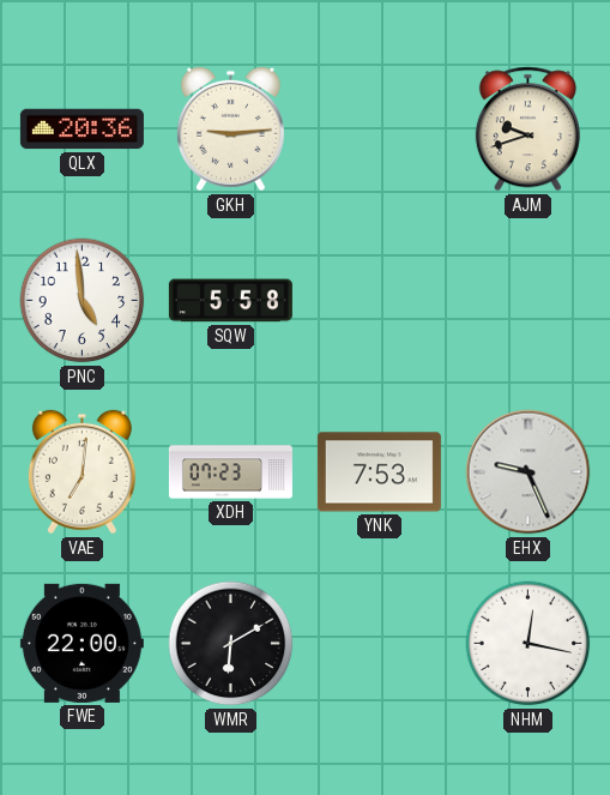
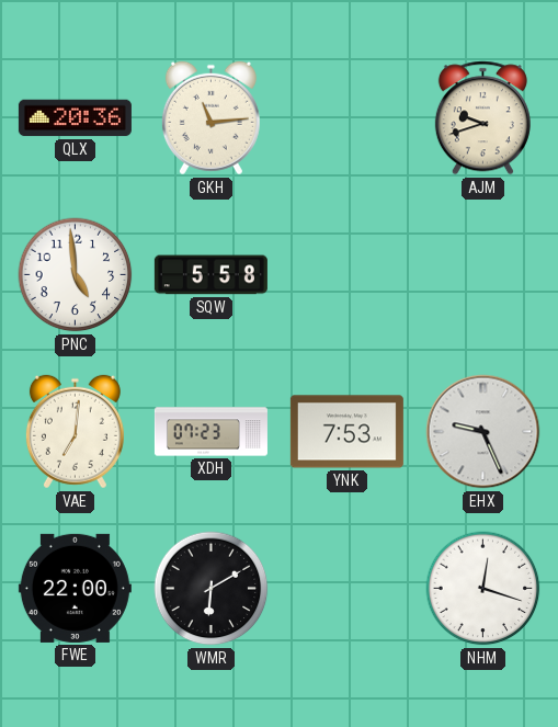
GKH: 9:14 -> 11:14
NHM: 12:17 -> 12:18
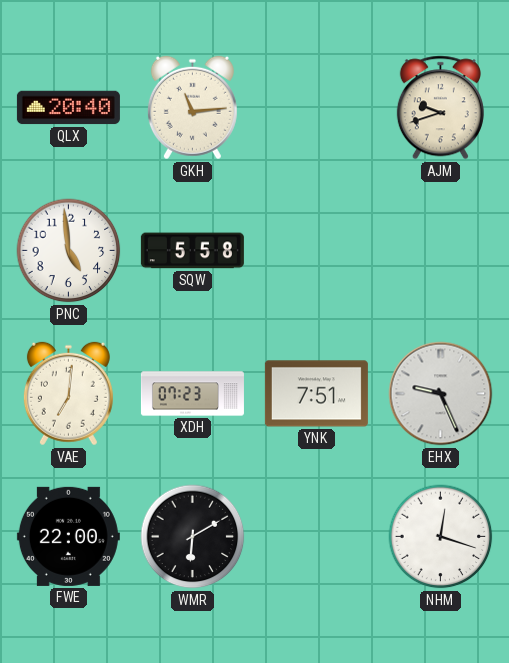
QLX: 20:36 -> 20:40
YNK: 7:53 -> 7:51
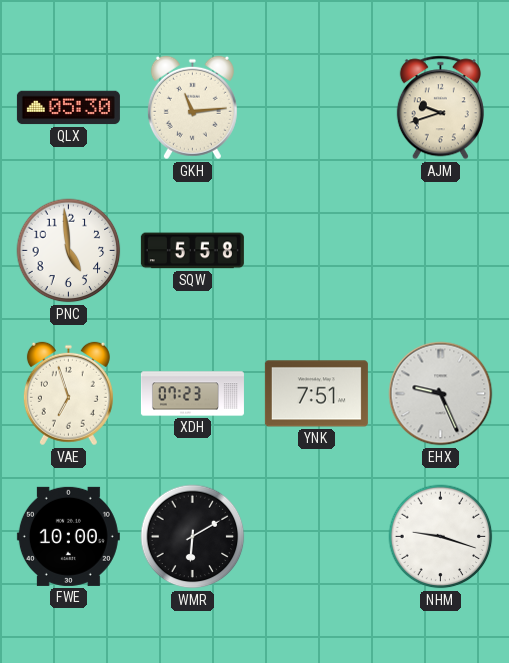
QLX: 20:40 -> 05:30
VAE: 7:01 -> 6:57
FWE: 22:00 -> 10:00
NHM: 12:18 -> 9:18
